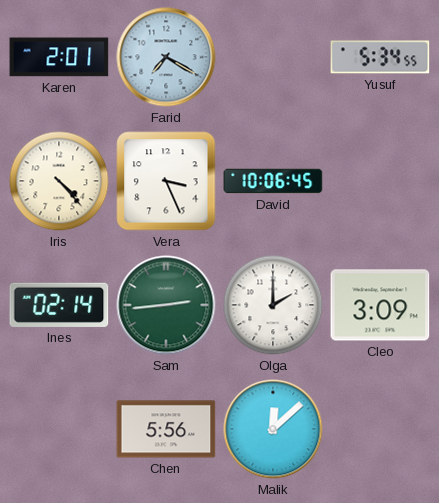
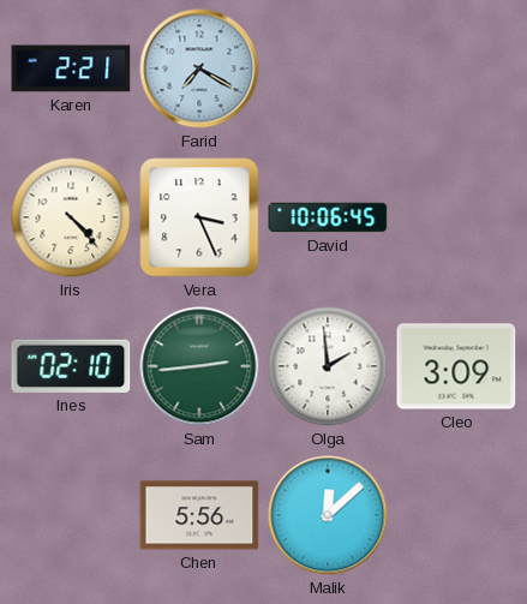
Karen: 2:01 -> 2:21
Yusuf: 5:34 -> none
Ines: 02:14 -> 02:10
Olga: 2:00 -> 1:59
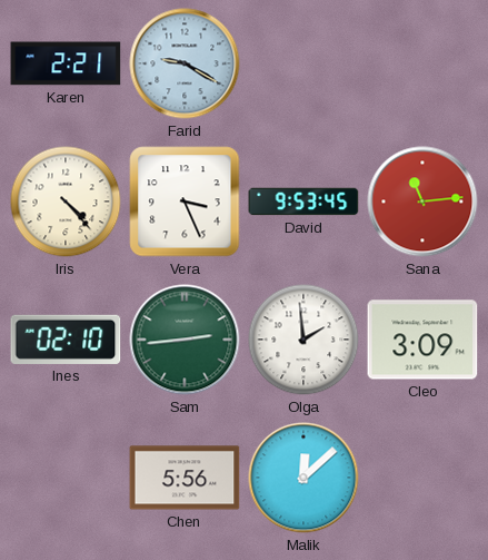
Farid: 7:20 -> 9:20
David: 10:06 -> 9:53
Sana: none -> 11:14
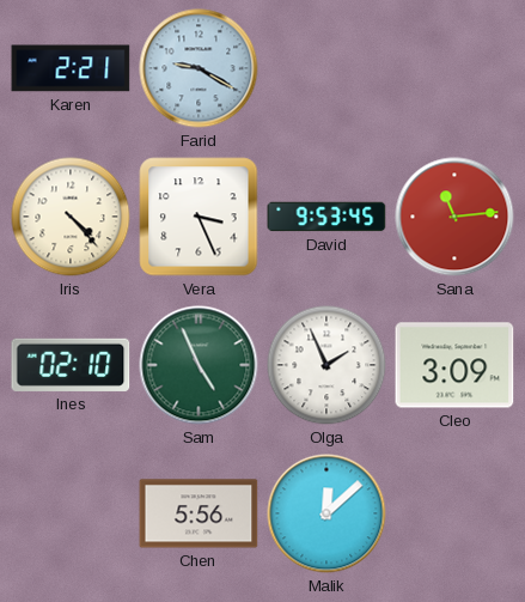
Sam: 2:44 -> 4:56
Olga: 1:59 -> 1:56
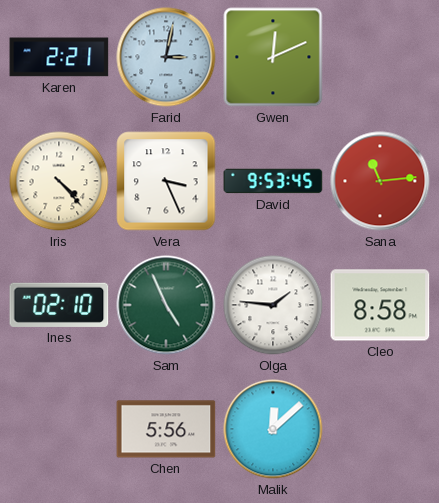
Farid: 9:20 -> 3:02
Gwen: none -> 12:11
Olga: 1:56 -> 1:46
Cleo: 3:09 -> 8:58
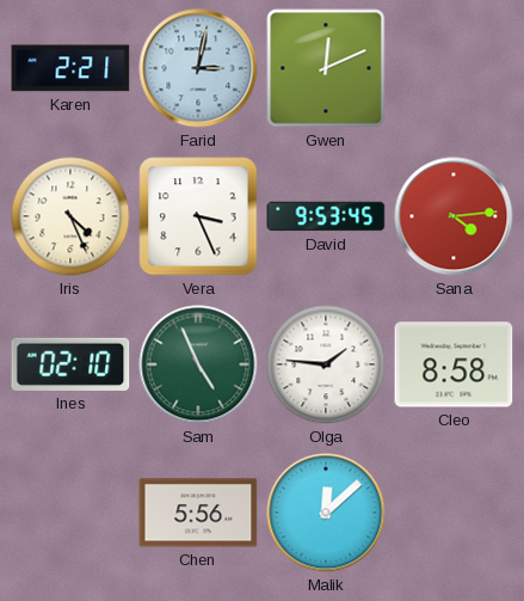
Iris: 4:23 -> 4:26
Sana: 11:14 -> 4:14
